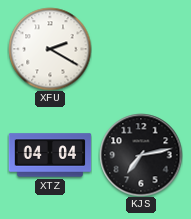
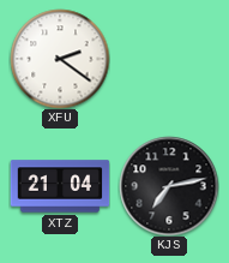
XFU: 2:20 -> 2:21
XTZ: 04:04 -> 21:04
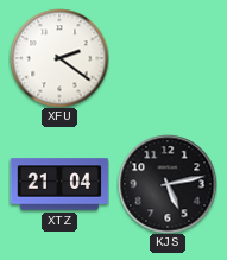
KJS: 7:13 -> 5:13
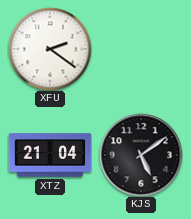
KJS: 5:13 -> 5:09
